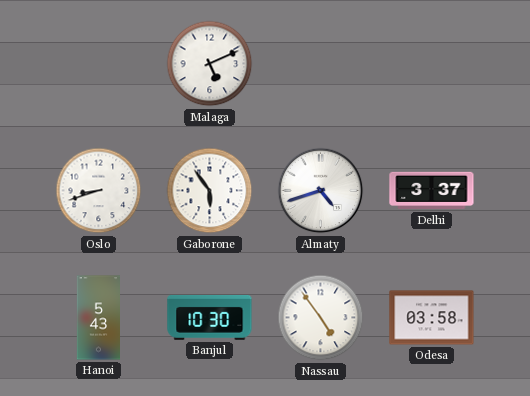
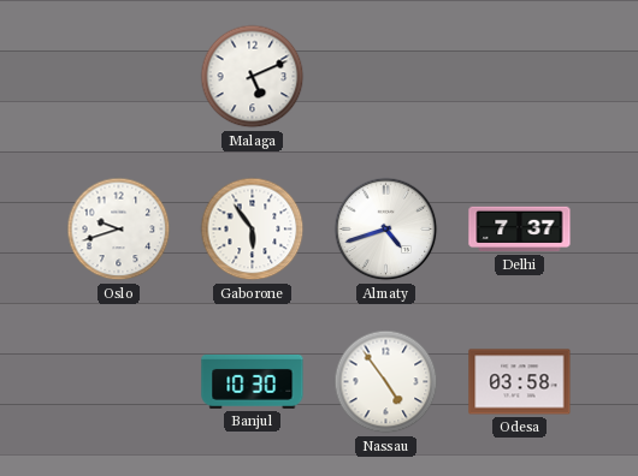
Oslo: 8:42 -> 9:42
Delhi: 3:37 -> 7:37
Hanoi: 5:43 -> none
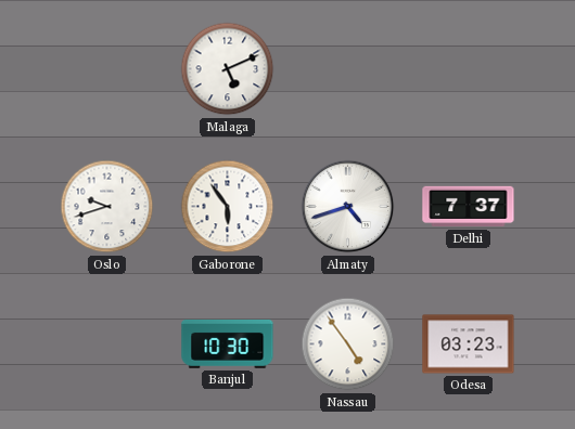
Odesa: 03:58 -> 03:23
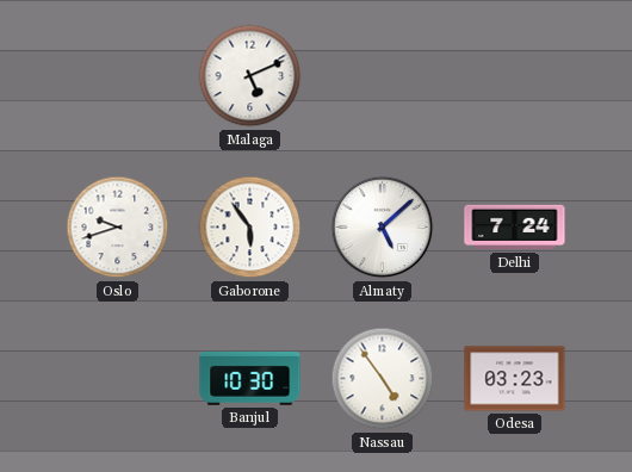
Almaty: 4:42 -> 5:08
Delhi: 7:37 -> 7:24
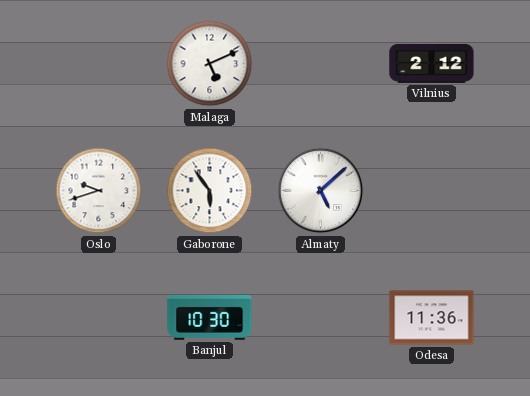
Vilnius: none -> 2:12
Delhi: 7:24 -> none
Nassau: 4:54 -> none
Odesa: 03:23 -> 11:36
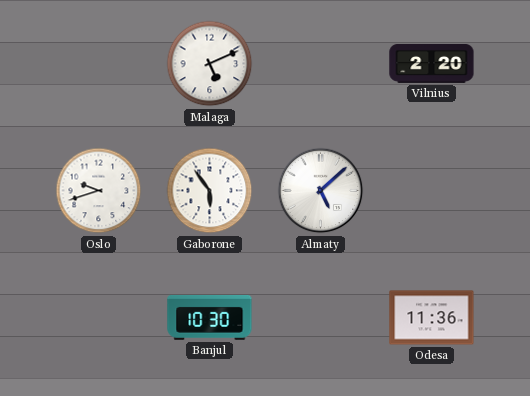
Vilnius: 2:12 -> 2:20
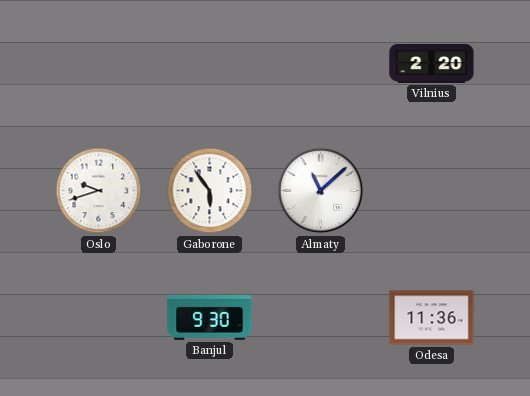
Malaga: 5:11 -> none
Almaty: 5:08 -> 11:08
Banjul: 10:30 -> 9:30
